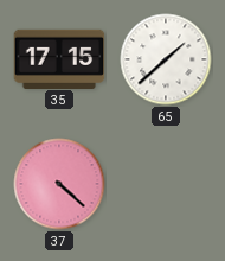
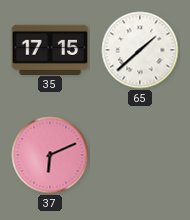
37: 4:22 -> 6:11
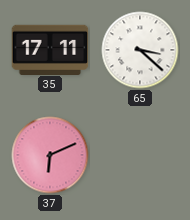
35: 17:15 -> 17:11
65: 1:38 -> 3:22
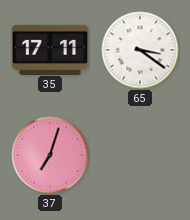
65: 3:22 -> 3:21
37: 6:11 -> 7:03
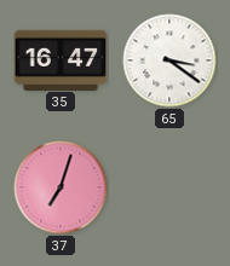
35: 17:11 -> 16:47
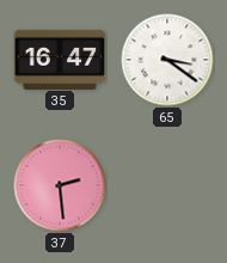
37: 7:03 -> 2:29
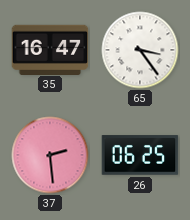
65: 3:21 -> 3:24
26: none -> 06:25
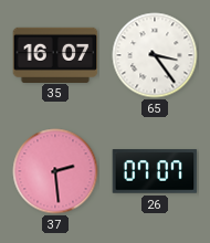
35: 16:47 -> 16:07
26: 06:25 -> 07:07
